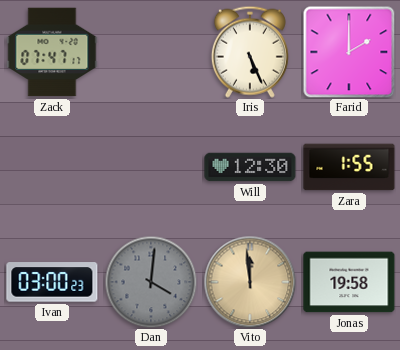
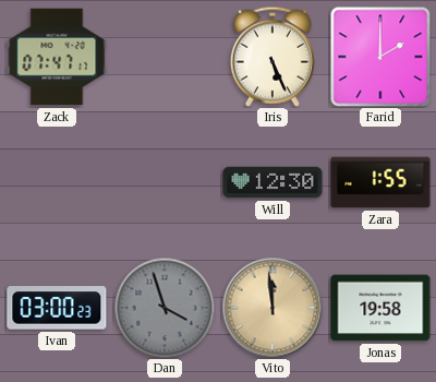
Dan: 4:01 -> 3:57
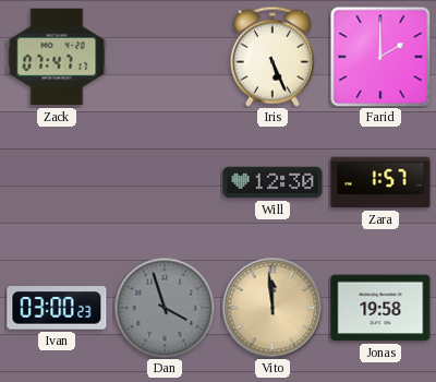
Zara: 1:55 -> 1:57
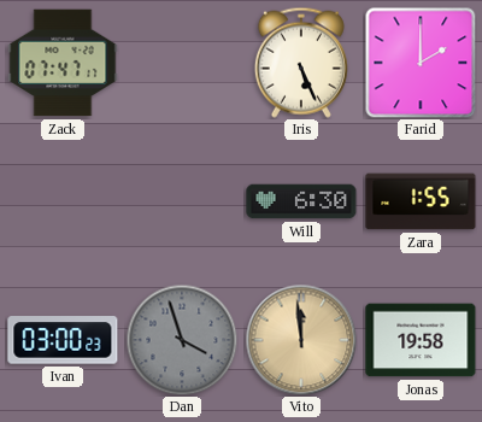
Will: 12:30 -> 6:30
Zara: 1:57 -> 1:55
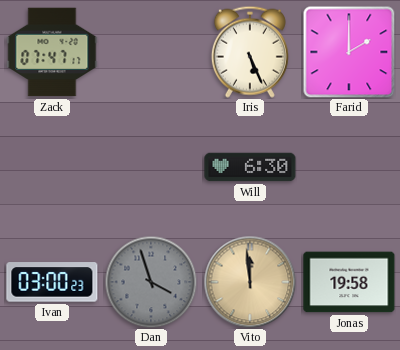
Zara: 1:55 -> none
